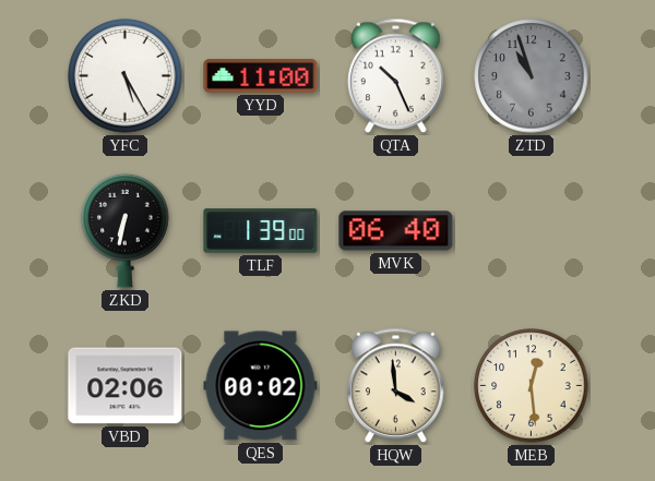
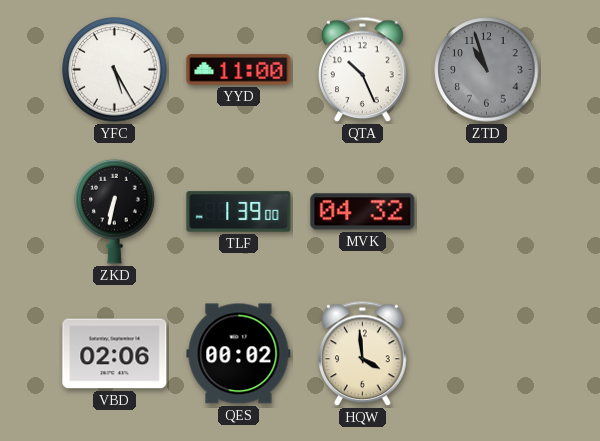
MVK: 06:40 -> 04:32
MEB: 12:29 -> none
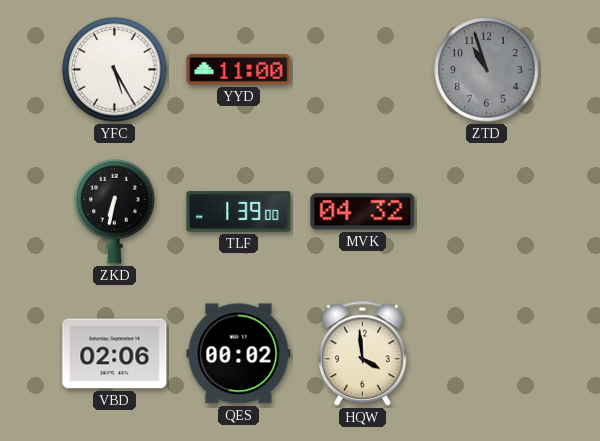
QTA: 10:26 -> none
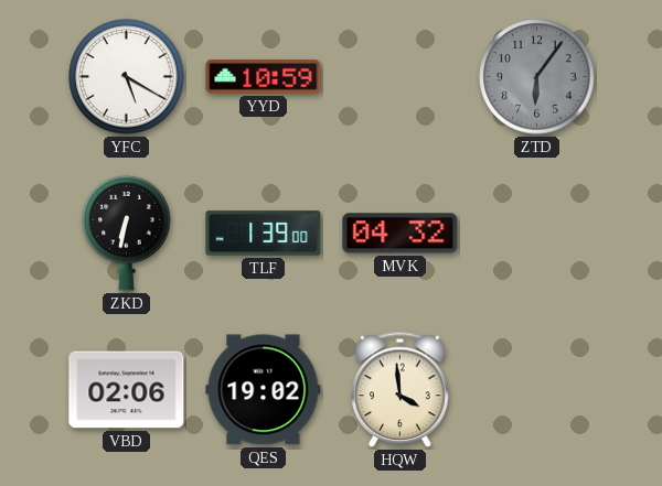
YFC: 5:25 -> 5:20
YYD: 11:00 -> 10:59
ZTD: 10:57 -> 6:06
QES: 00:02 -> 19:02
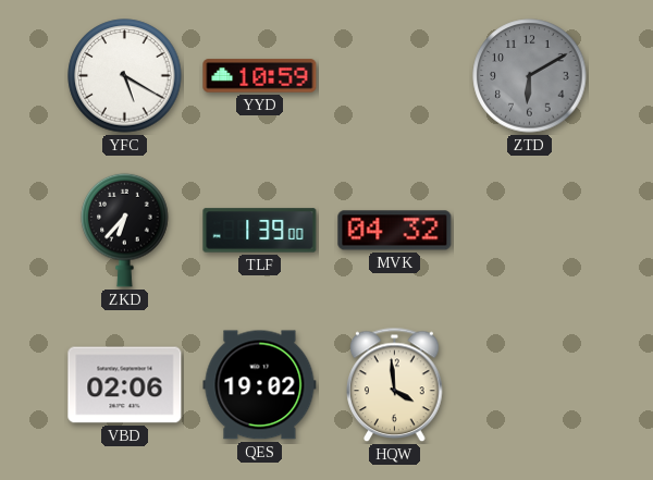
ZTD: 6:06 -> 6:10
ZKD: 6:32 -> 6:37
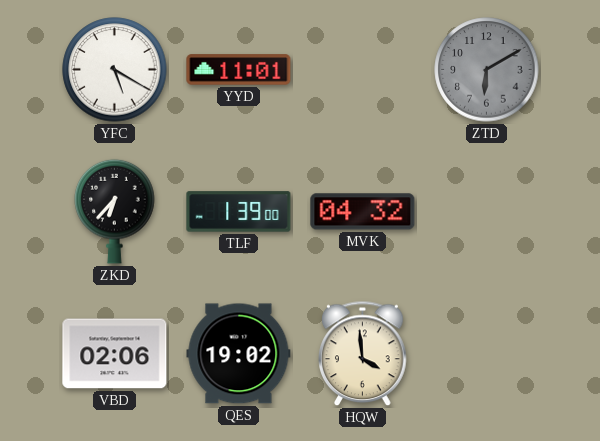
YYD: 10:59 -> 11:01
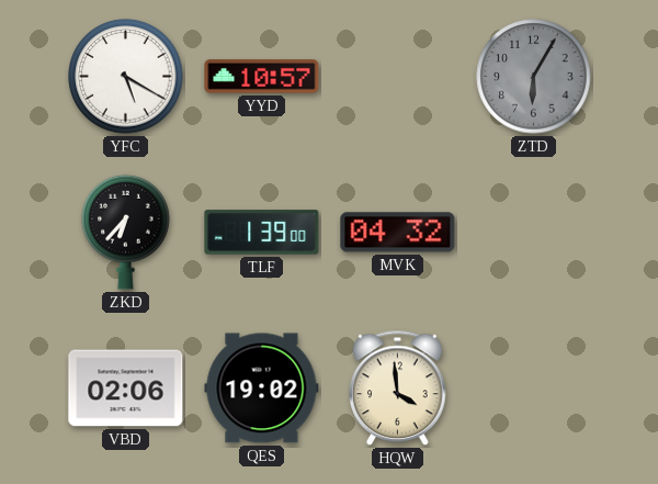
YYD: 11:01 -> 10:57
ZTD: 6:10 -> 6:05
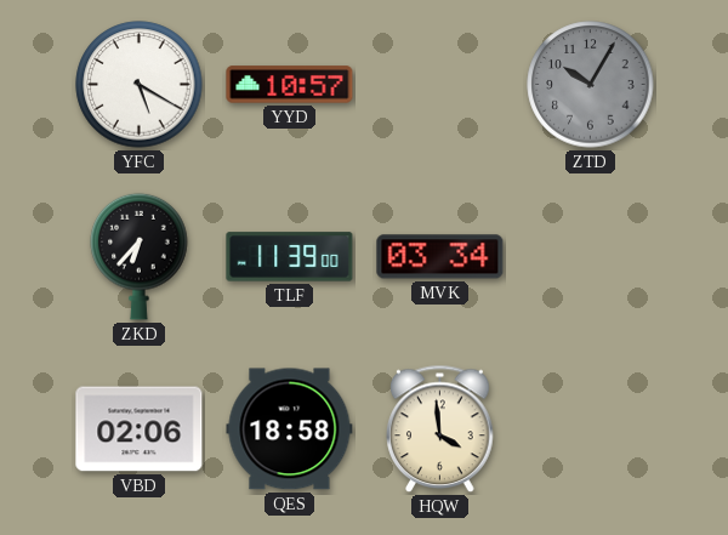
ZTD: 6:05 -> 10:05
TLF: 1:39 -> 11:39
MVK: 04:32 -> 03:34
QES: 19:02 -> 18:58
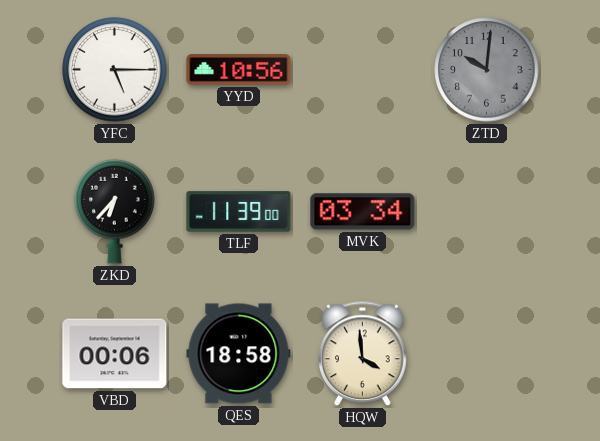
YFC: 5:20 -> 5:15
YYD: 10:57 -> 10:56
ZTD: 10:05 -> 10:01
VBD: 02:06 -> 00:06
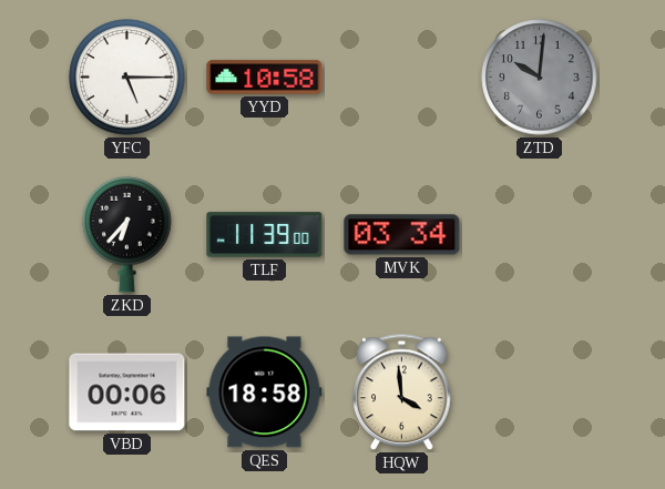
YYD: 10:56 -> 10:58
